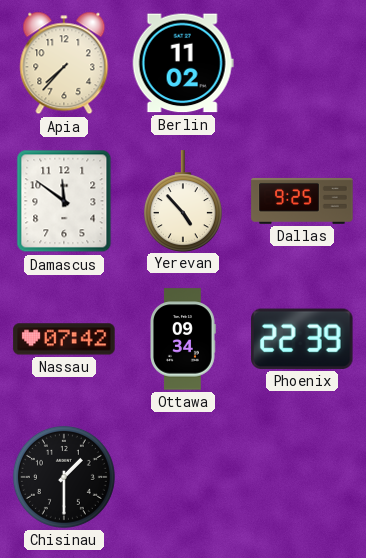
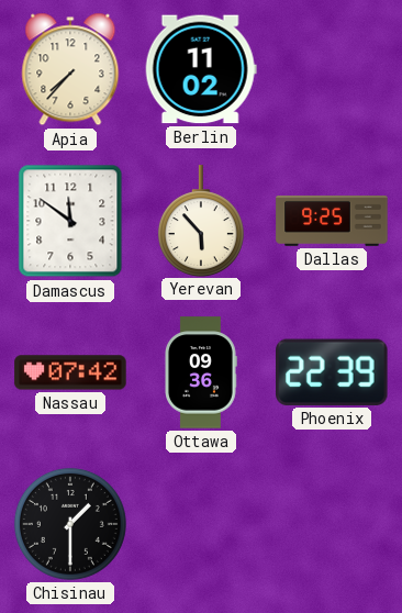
Yerevan: 4:53 -> 5:53
Ottawa: 09:34 -> 09:36
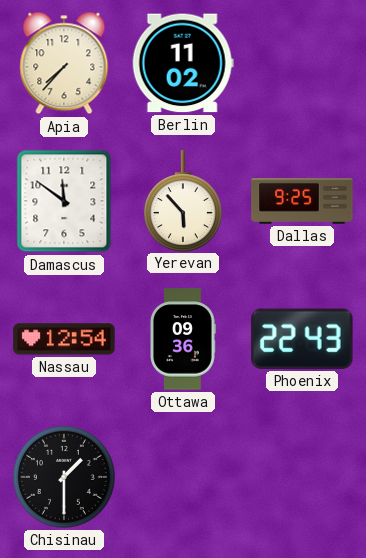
Nassau: 07:42 -> 12:54
Phoenix: 22:39 -> 22:43
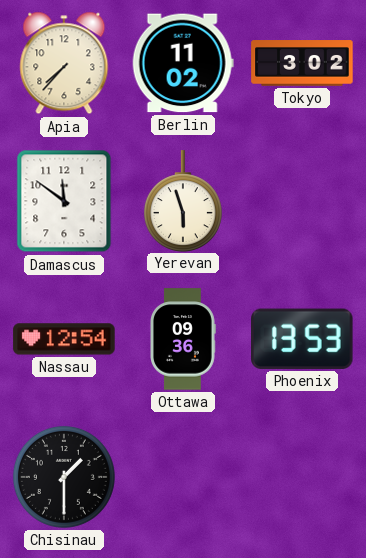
Tokyo: none -> 3:02
Yerevan: 5:53 -> 5:57
Dallas: 9:25 -> none
Phoenix: 22:43 -> 13:53
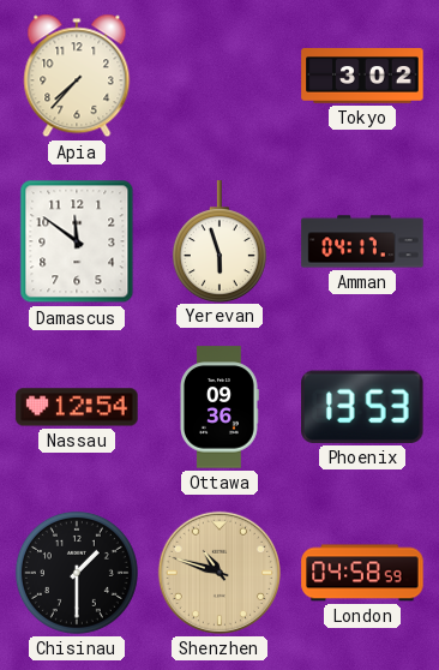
Berlin: 11:02 -> none
Amman: none -> 04:17
Shenzhen: none -> 10:48
London: none -> 04:58
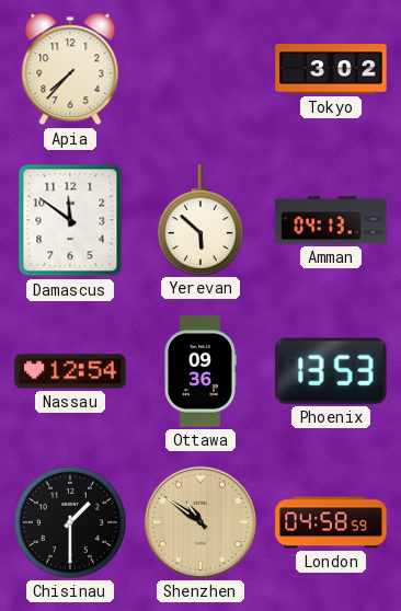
Yerevan: 5:57 -> 5:52
Amman: 04:17 -> 04:13
Shenzhen: 10:48 -> 10:51
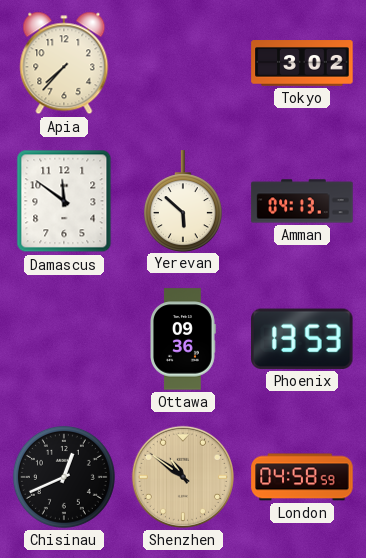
Nassau: 12:54 -> none
Chisinau: 1:30 -> 12:41
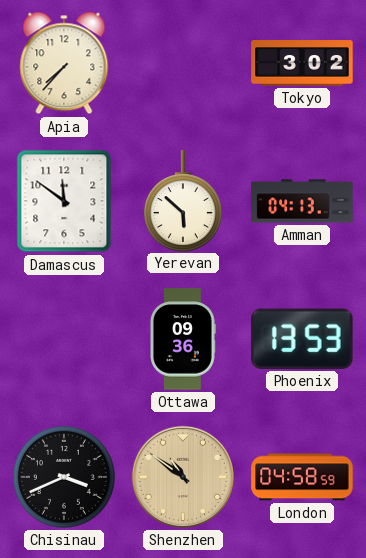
Chisinau: 12:41 -> 3:41
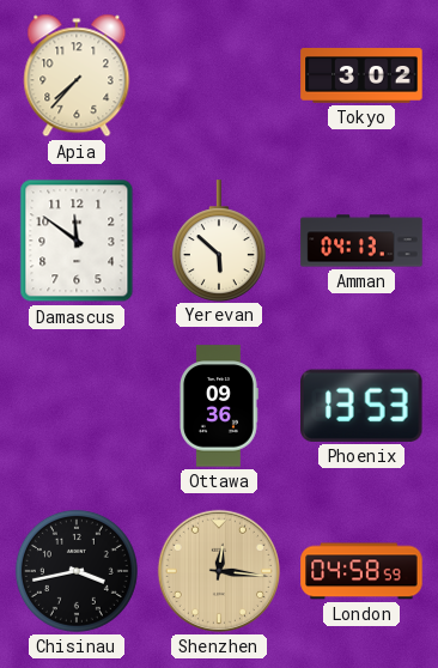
Chisinau: 3:41 -> 3:43
Shenzhen: 10:51 -> 12:16
